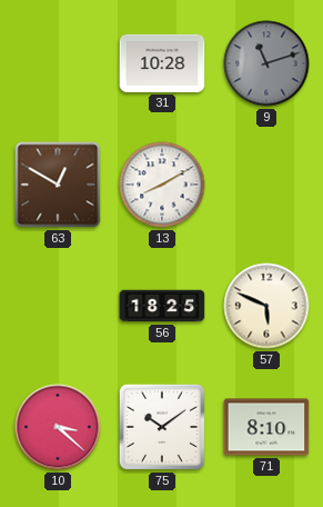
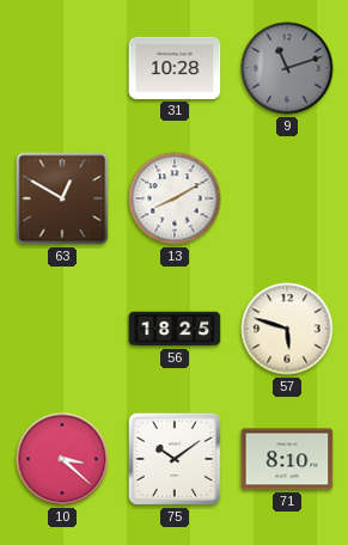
57: 5:49 -> 5:48
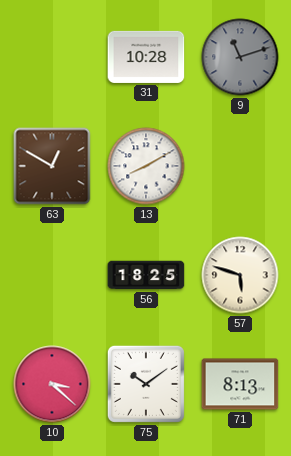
71: 8:10 -> 8:13
